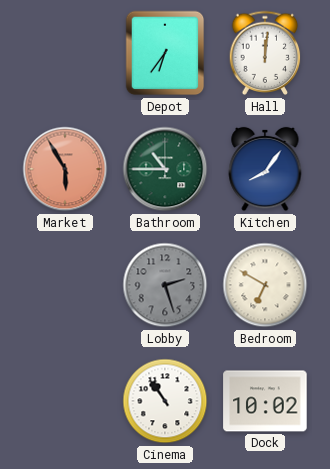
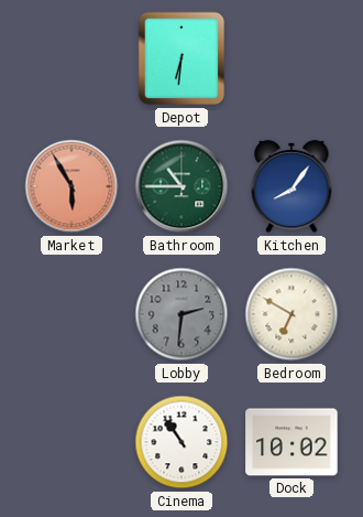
Depot: 6:36 -> 6:31
Hall: 12:01 -> none
Lobby: 2:27 -> 2:31
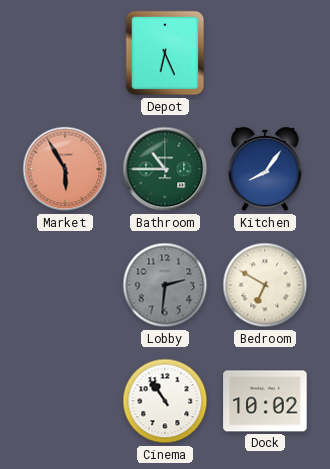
Depot: 6:31 -> 6:26
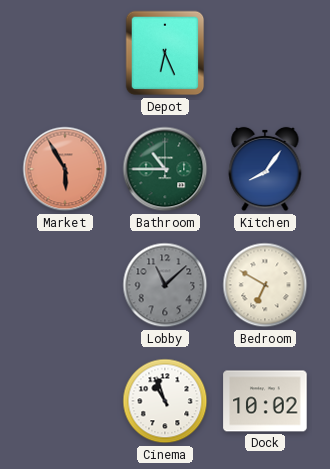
Lobby: 2:31 -> 11:08
Cinema: 10:54 -> 10:57
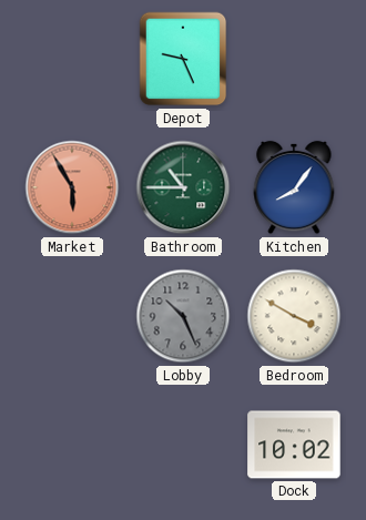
Depot: 6:26 -> 9:26
Lobby: 11:08 -> 10:26
Bedroom: 6:50 -> 3:50
Cinema: 10:57 -> none
